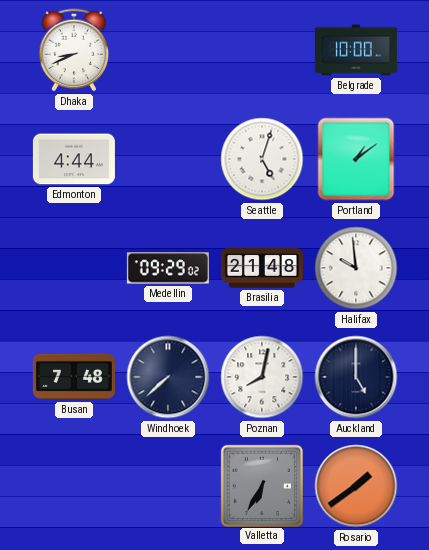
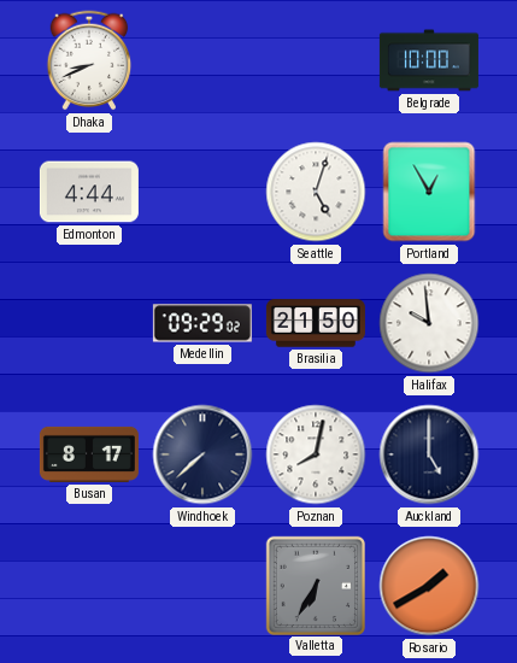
Portland: 1:09 -> 12:55
Brasilia: 21:48 -> 21:50
Busan: 7:48 -> 8:17
Rosario: 1:39 -> 1:40
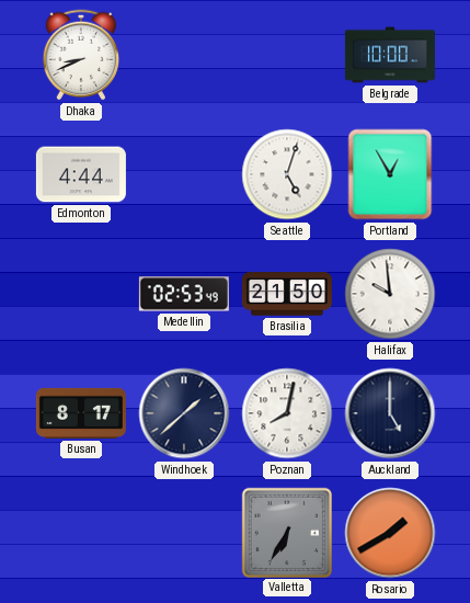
Medellin: 09:29 -> 02:53
Windhoek: 7:38 -> 1:38
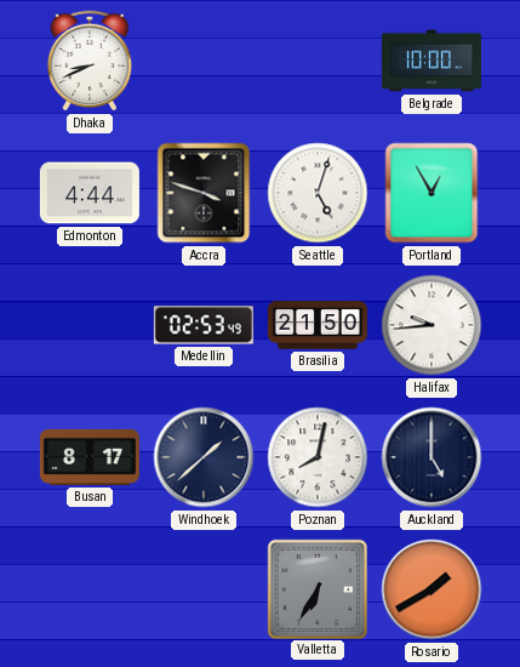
Accra: none -> 3:48
Halifax: 9:59 -> 9:44
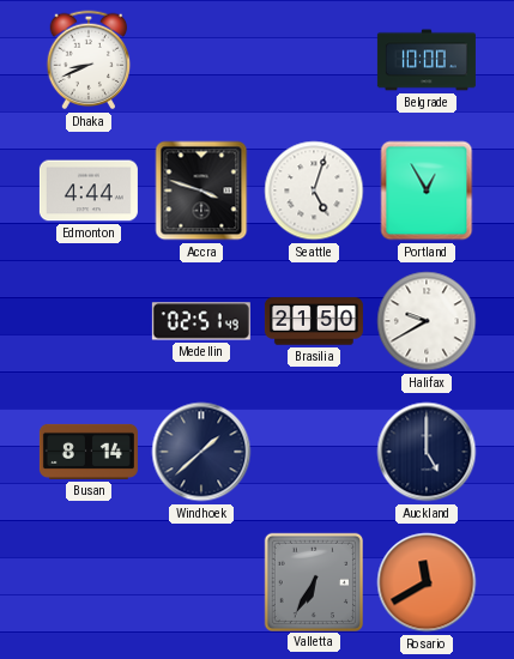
Medellin: 02:53 -> 02:51
Halifax: 9:44 -> 9:40
Busan: 8:17 -> 8:14
Poznan: 8:02 -> none
Rosario: 1:40 -> 11:40
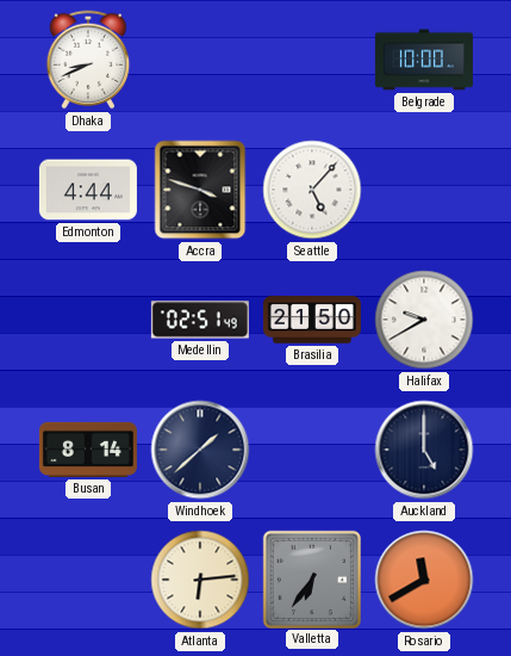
Seattle: 5:03 -> 5:07
Portland: 12:55 -> none
Atlanta: none -> 6:14
Valletta: 6:35 -> 6:36
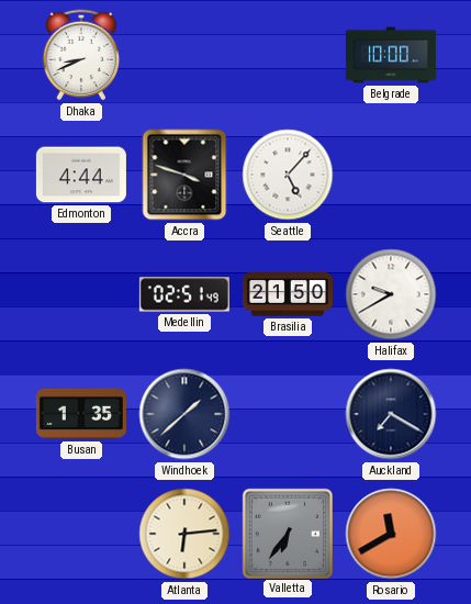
Busan: 8:14 -> 1:35
Auckland: 5:00 -> 7:20
